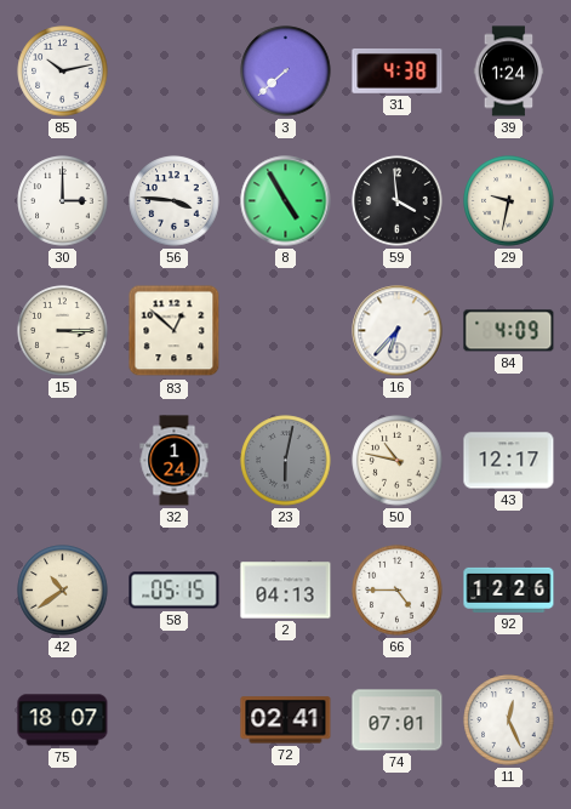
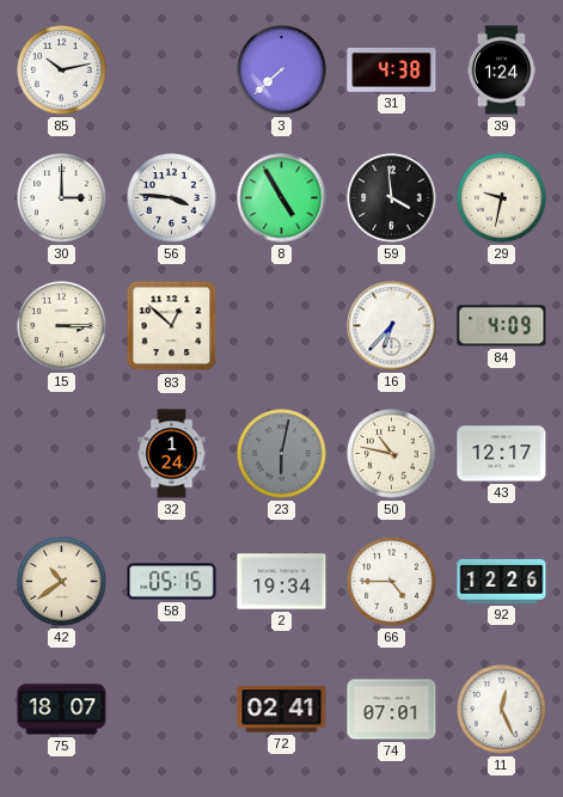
2: 04:13 -> 19:34
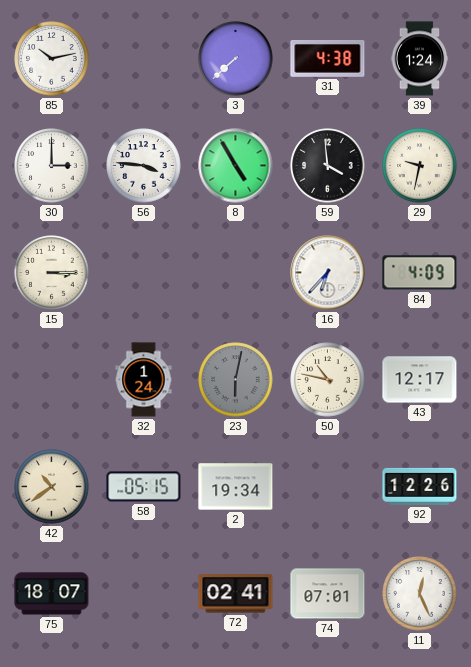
83: 12:52 -> none
66: 4:45 -> none
